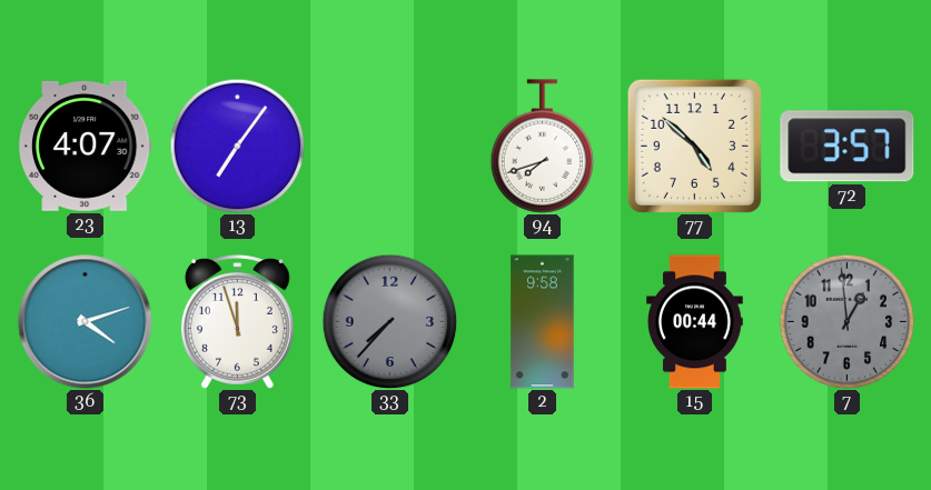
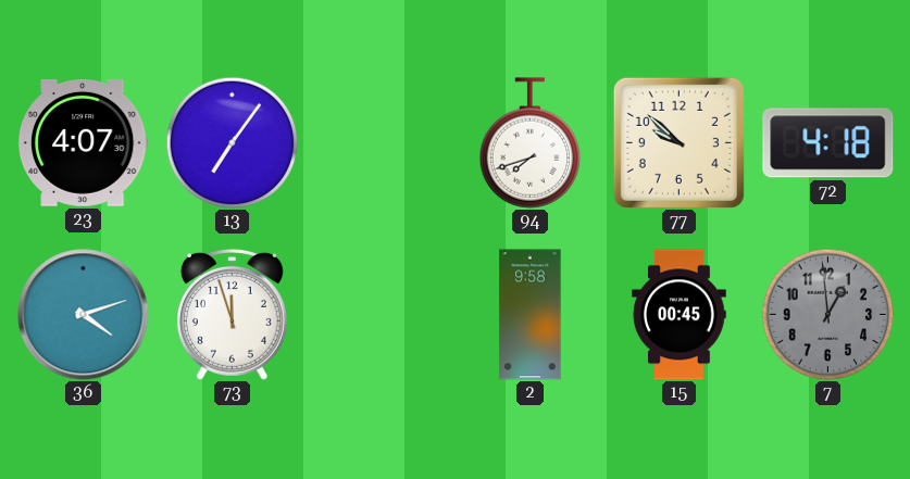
77: 4:52 -> 9:52
72: 3:57 -> 4:18
33: 7:37 -> none
15: 00:44 -> 00:45
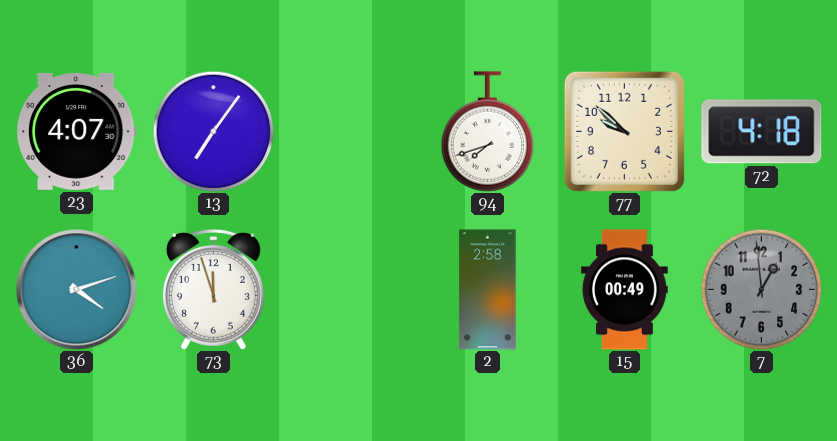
2: 9:58 -> 2:58
15: 00:45 -> 00:49
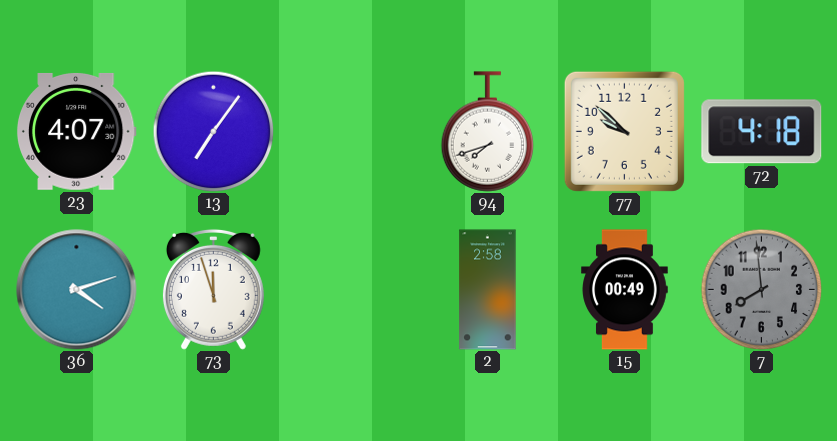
7: 12:59 -> 7:59
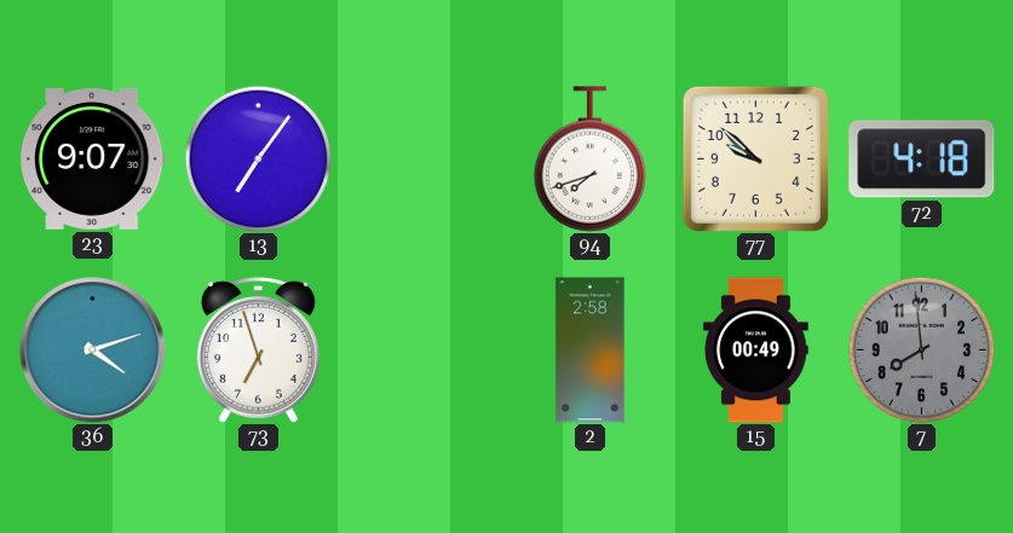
23: 4:07 -> 9:07
73: 11:57 -> 6:57
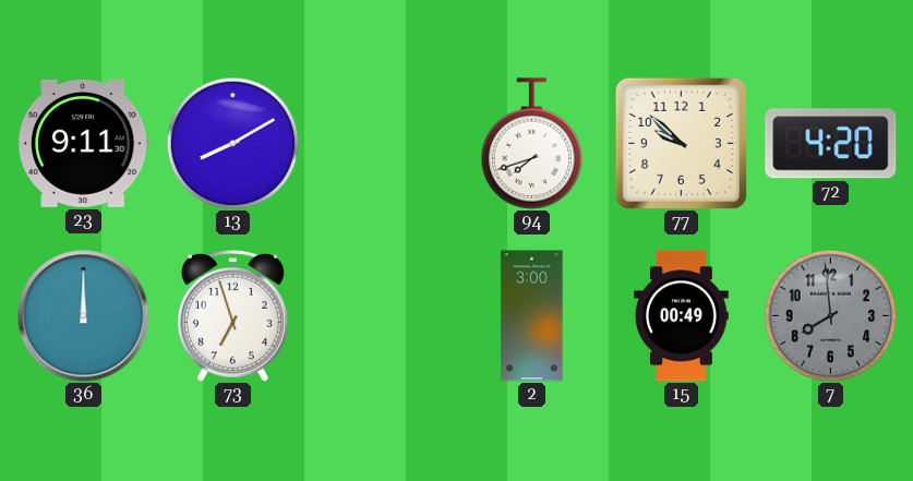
23: 9:07 -> 9:11
13: 7:06 -> 8:10
72: 4:18 -> 4:20
36: 4:12 -> 12:00
2: 2:58 -> 3:00
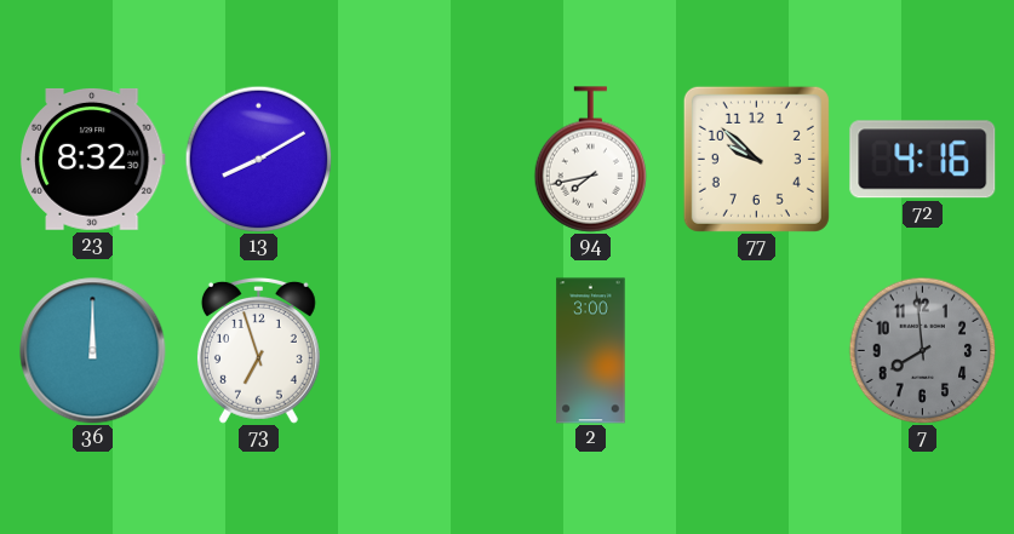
23: 9:11 -> 8:32
94: 7:42 -> 7:43
72: 4:20 -> 4:16
15: 00:49 -> none
